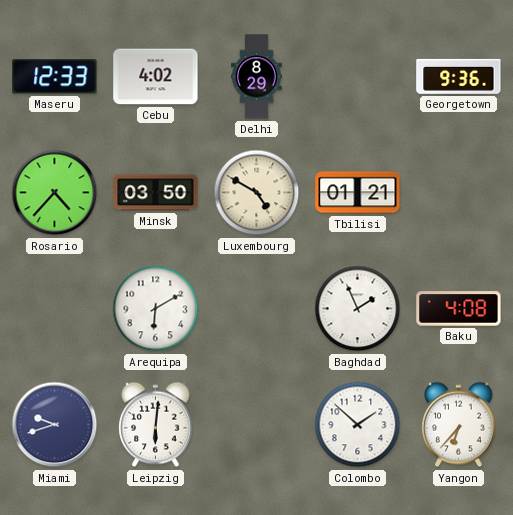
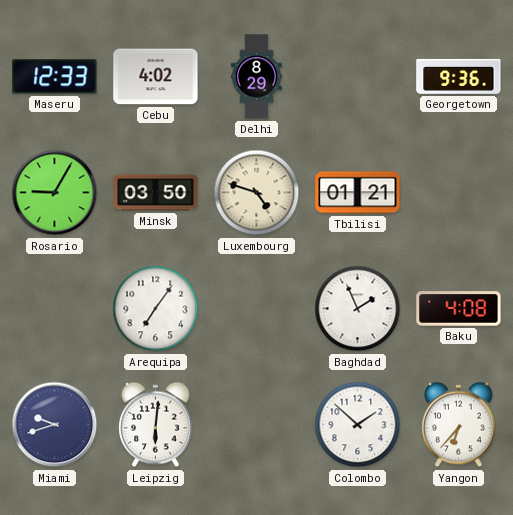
Rosario: 4:37 -> 9:05
Luxembourg: 4:50 -> 4:48
Arequipa: 6:10 -> 7:06
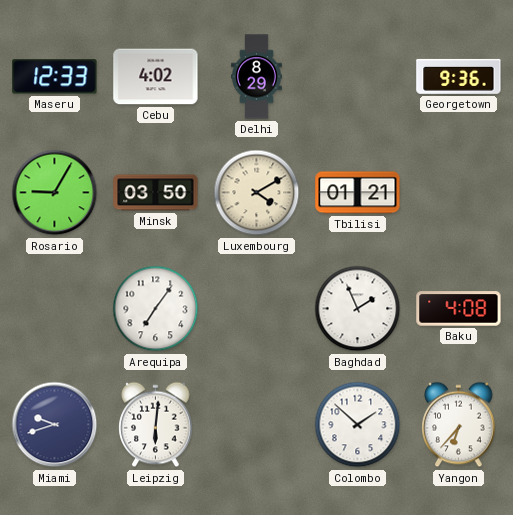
Luxembourg: 4:48 -> 4:10
